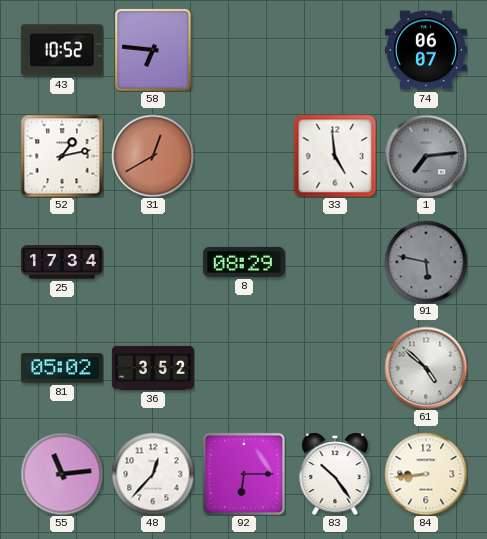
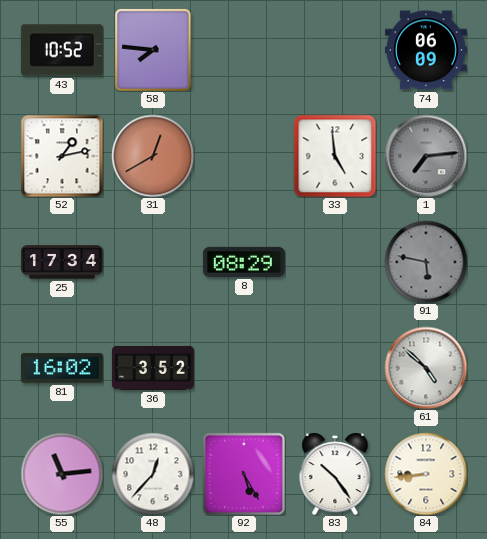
58: 6:46 -> 7:46
74: 06:07 -> 06:09
81: 05:02 -> 16:02
92: 6:15 -> 5:25
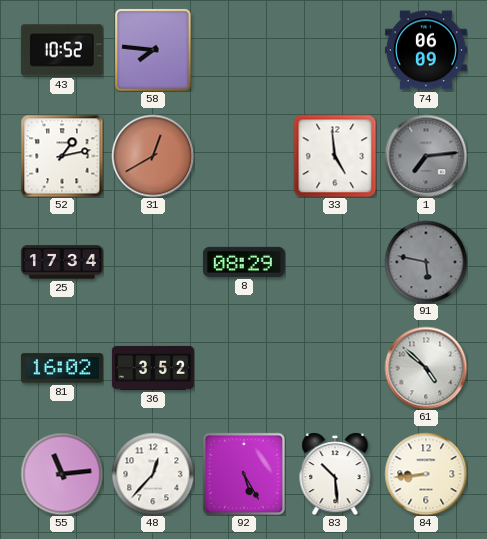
83: 10:24 -> 10:29
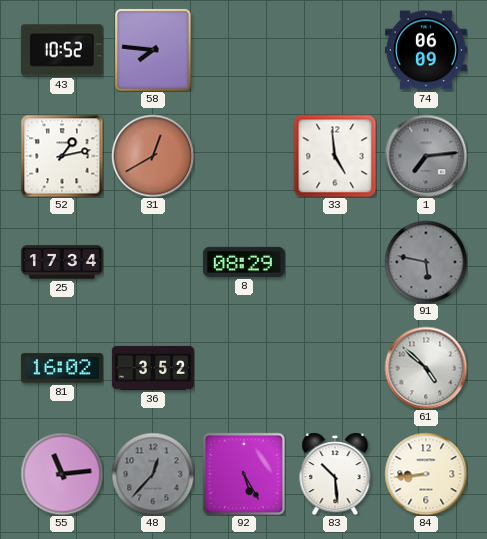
48 dial: white -> grey
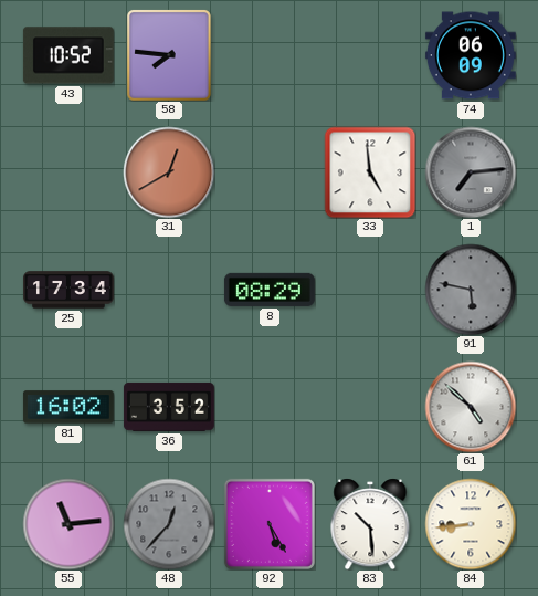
52: 1:13 -> none
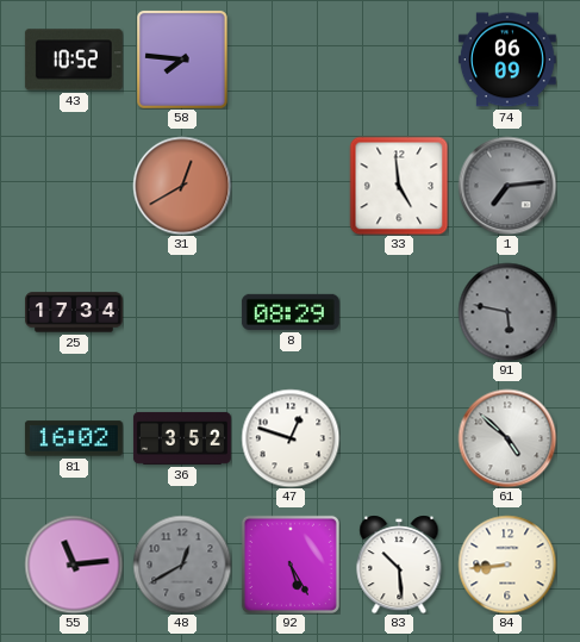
47: none -> 12:48
48: 12:37 -> 12:40
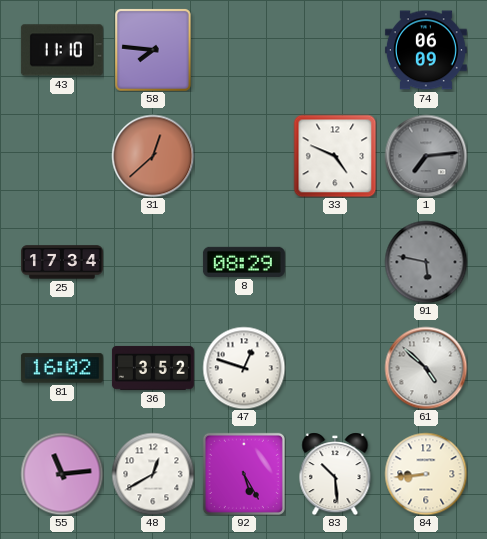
43: 10:52 -> 11:10
31: 12:40 -> 12:38
33: 4:59 -> 4:49
48 dial: grey -> white
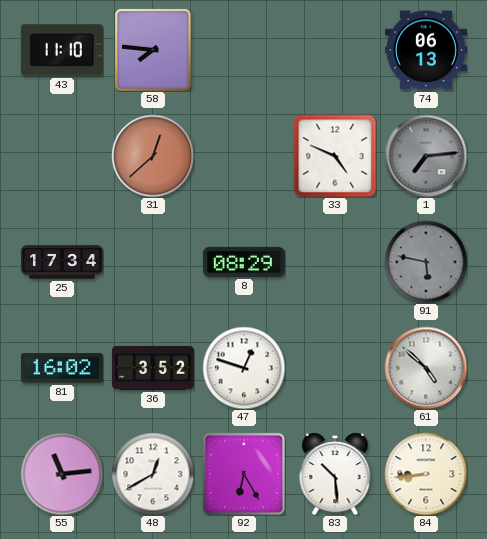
74: 06:09 -> 06:13
92: 5:25 -> 6:25
